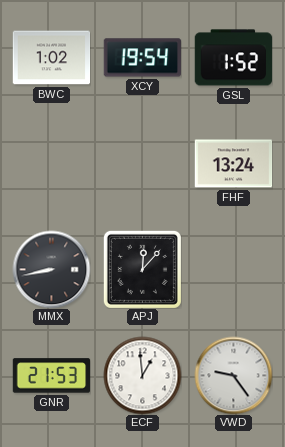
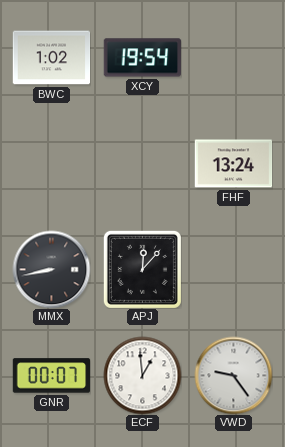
GSL: 1:52 -> none
GNR: 21:53 -> 00:07
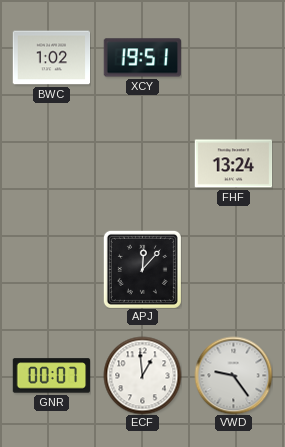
XCY: 19:54 -> 19:51
MMX: 8:43 -> none
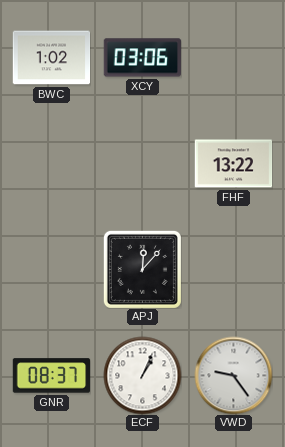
XCY: 19:51 -> 03:06
FHF: 13:24 -> 13:22
GNR: 00:07 -> 08:37
ECF: 12:59 -> 1:04
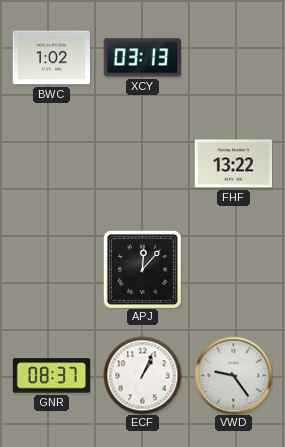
XCY: 03:06 -> 03:13
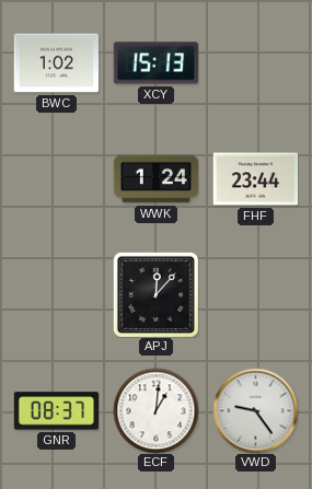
XCY: 03:13 -> 15:13
WWK: none -> 1:24
FHF: 13:22 -> 23:44
ECF: 1:04 -> 1:01
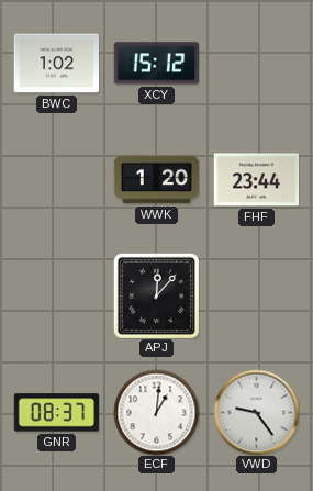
XCY: 15:13 -> 15:12
WWK: 1:24 -> 1:20
